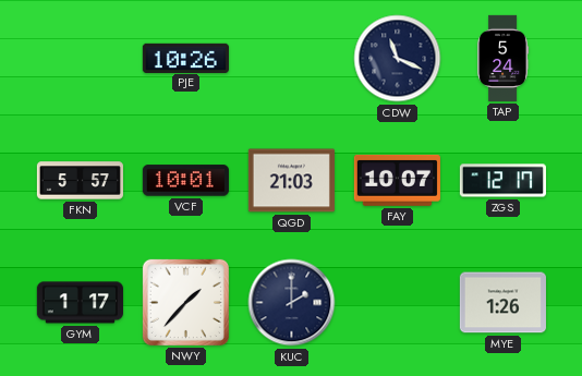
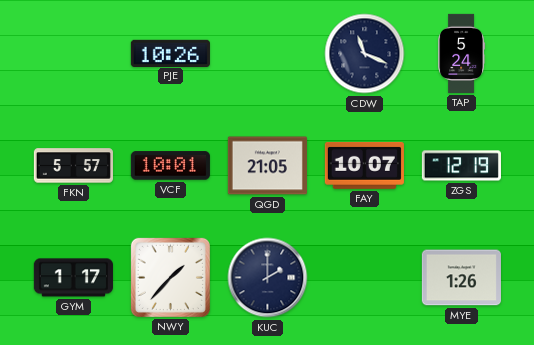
QGD: 21:03 -> 21:05
ZGS: 12:17 -> 12:19
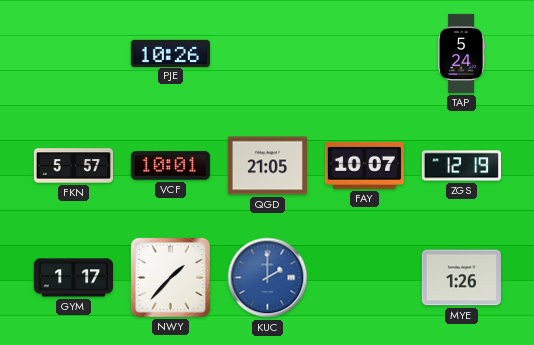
CDW: 11:19 -> none
KUC dial: navy -> blue
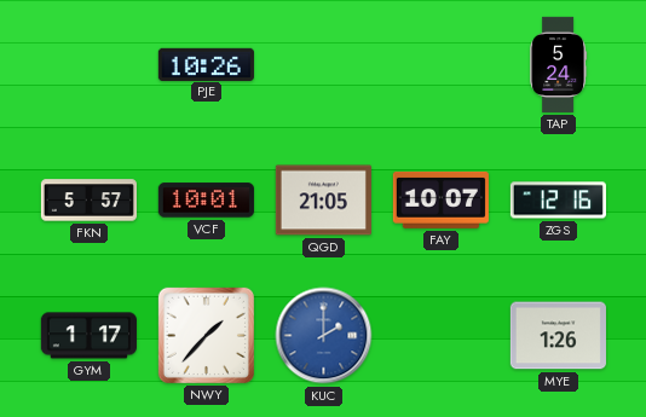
ZGS: 12:19 -> 12:16
